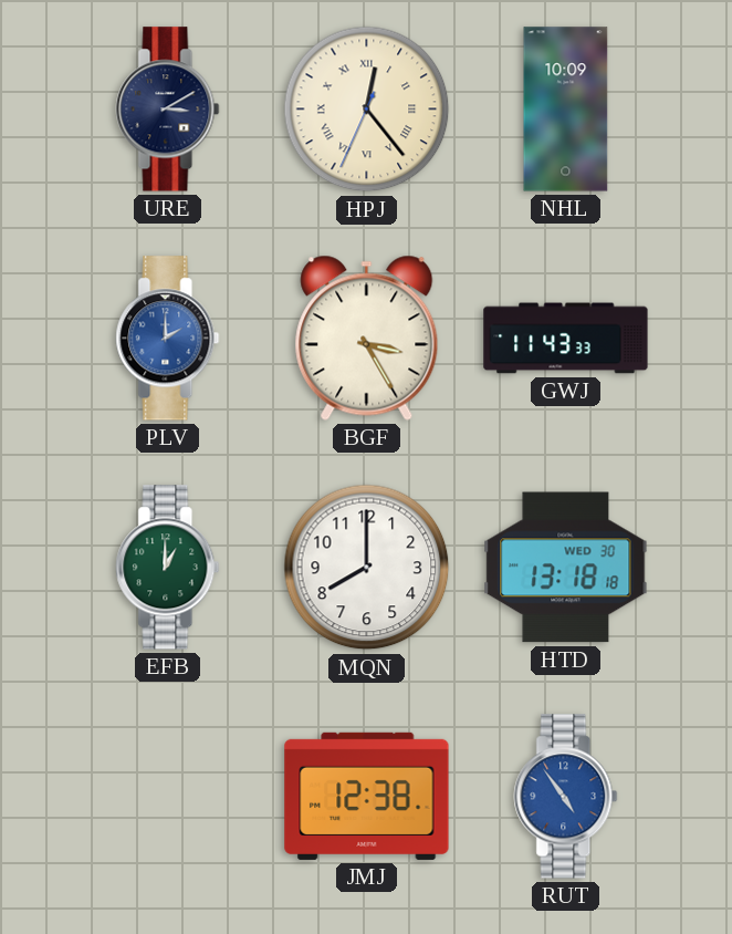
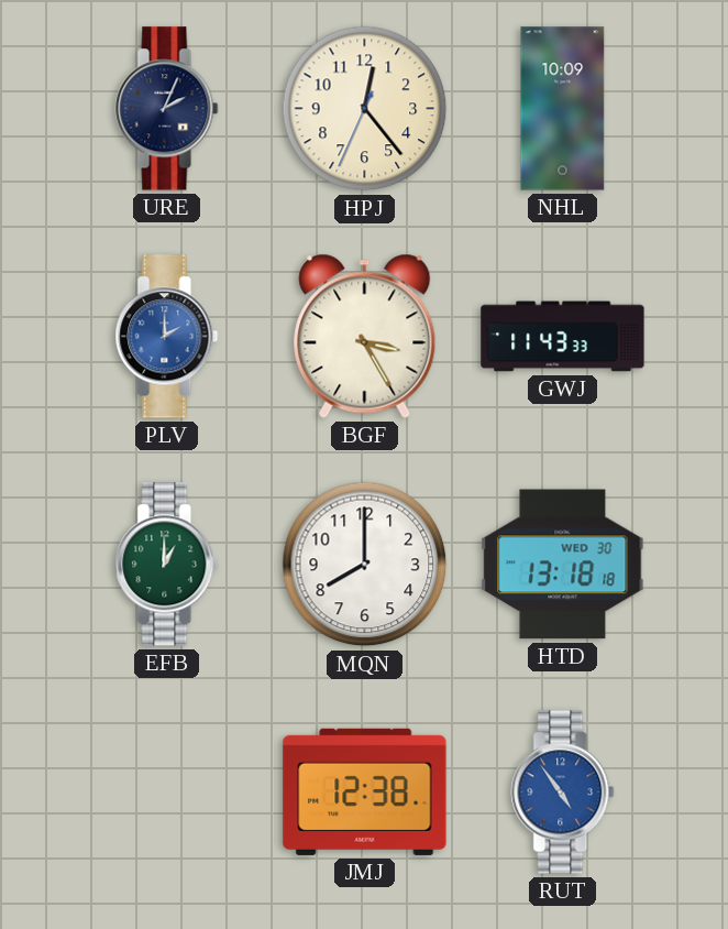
URE: 3:10 -> 2:04
HPJ numerals: Roman -> Arabic
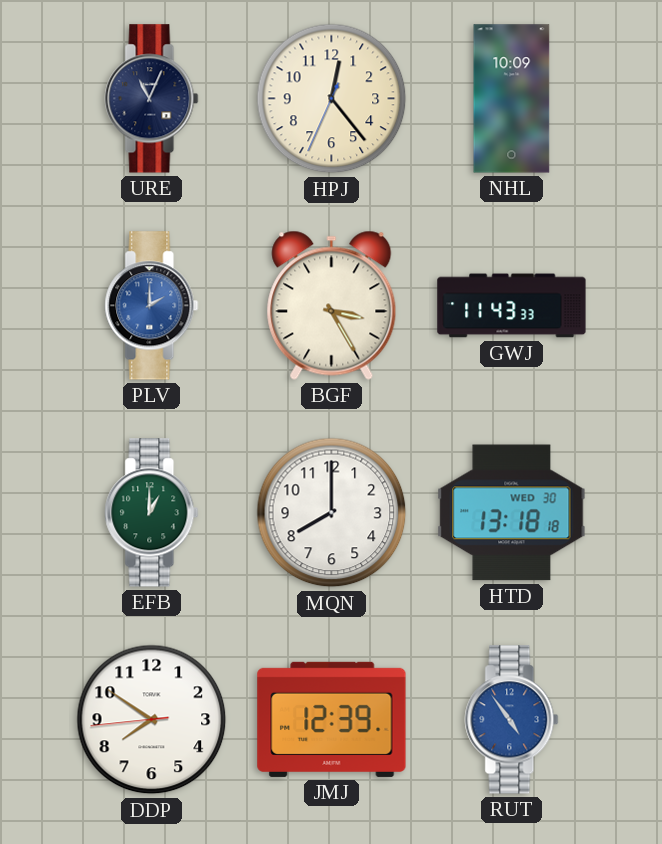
URE: 2:04 -> 11:04
DDP: none -> 7:50
JMJ: 12:38 -> 12:39
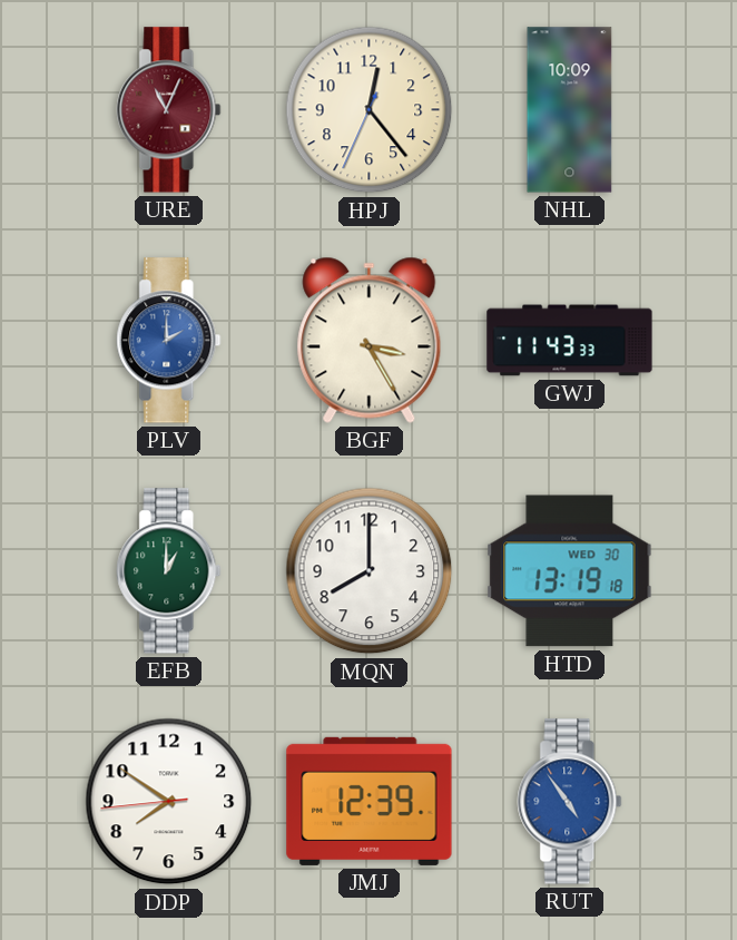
URE dial: navy -> burgundy
HTD: 13:18 -> 13:19
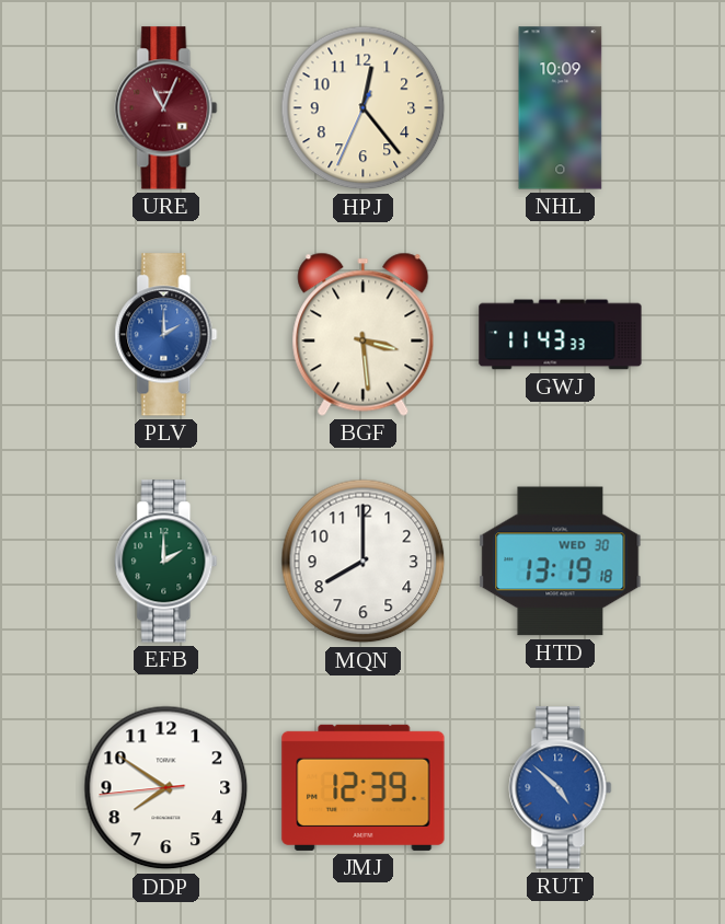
BGF: 3:25 -> 3:29
EFB: 1:00 -> 2:00
RUT: 4:54 -> 4:52
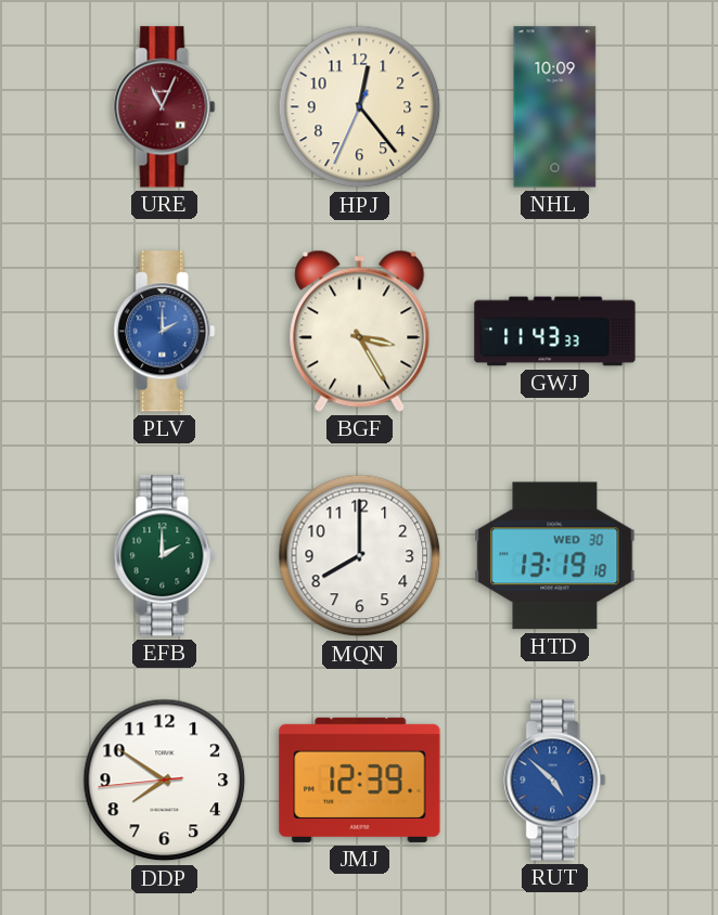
BGF: 3:29 -> 3:25
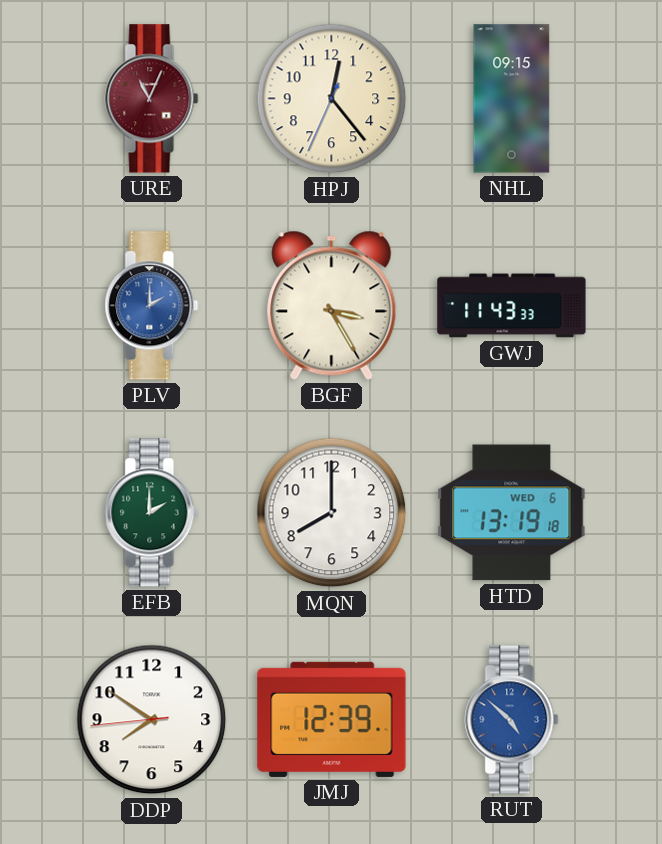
NHL: 10:09 -> 09:15
HTD date: WED 30 -> WED 6
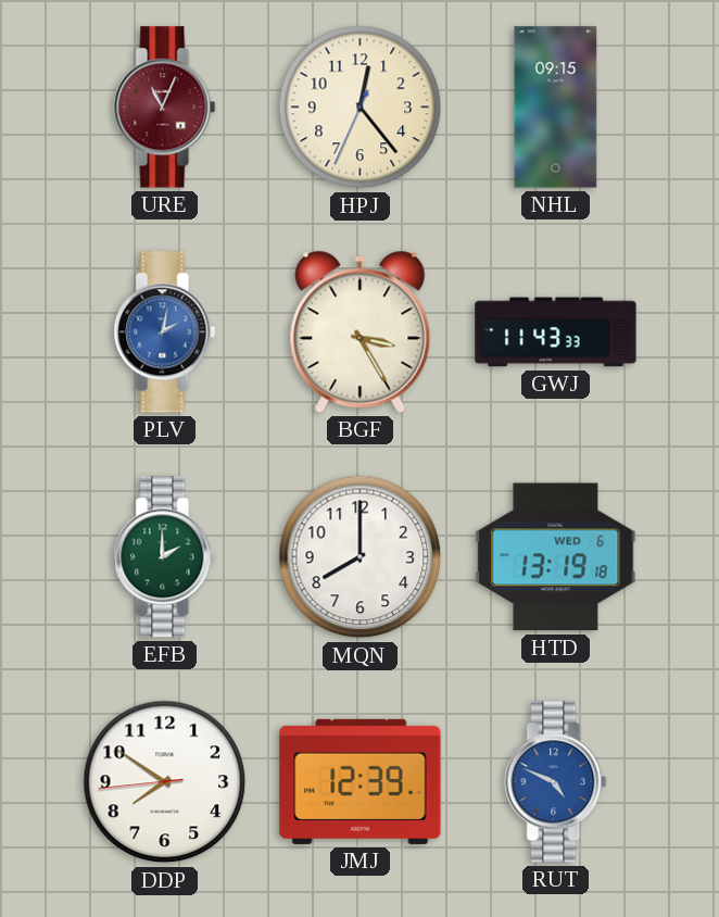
PLV: 2:00 -> 2:02
RUT: 4:52 -> 4:49
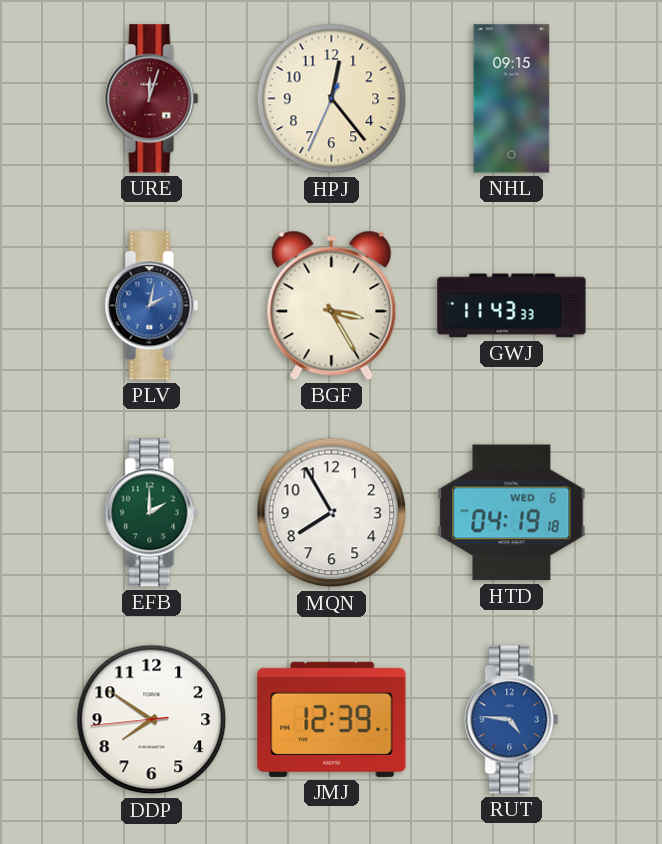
URE: 11:04 -> 12:03
MQN: 8:00 -> 7:55
HTD: 13:19 -> 04:19
RUT: 4:49 -> 4:46
